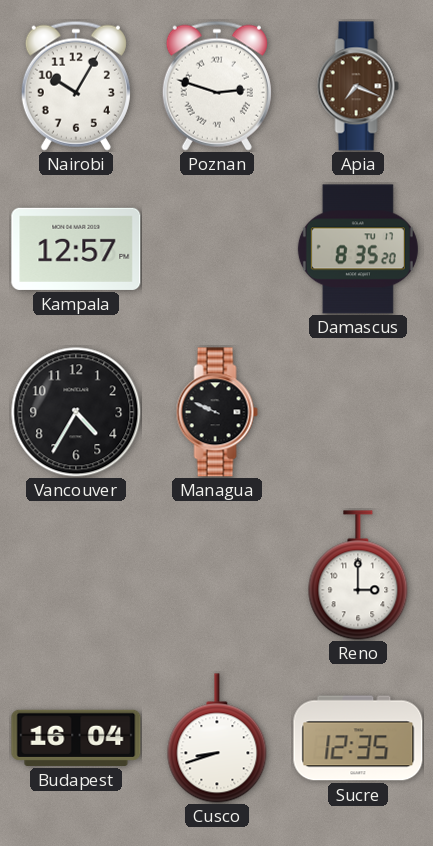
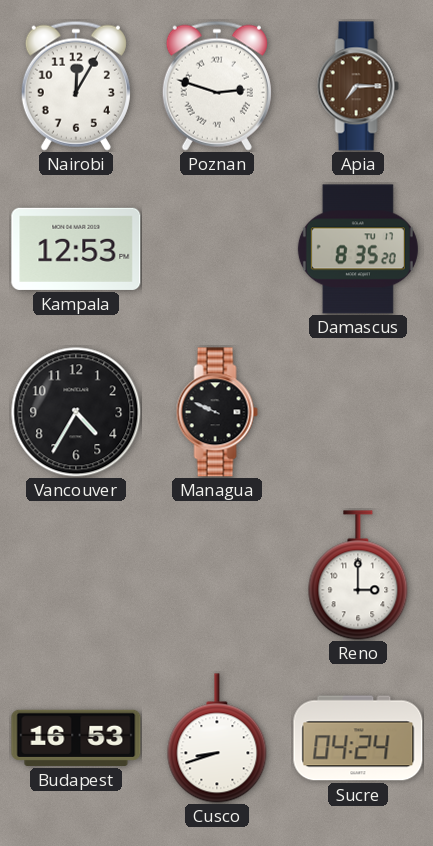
Nairobi: 10:05 -> 12:05
Apia: 7:19 -> 7:15
Kampala: 12:57 -> 12:53
Budapest: 16:04 -> 16:53
Sucre: 12:35 -> 04:24
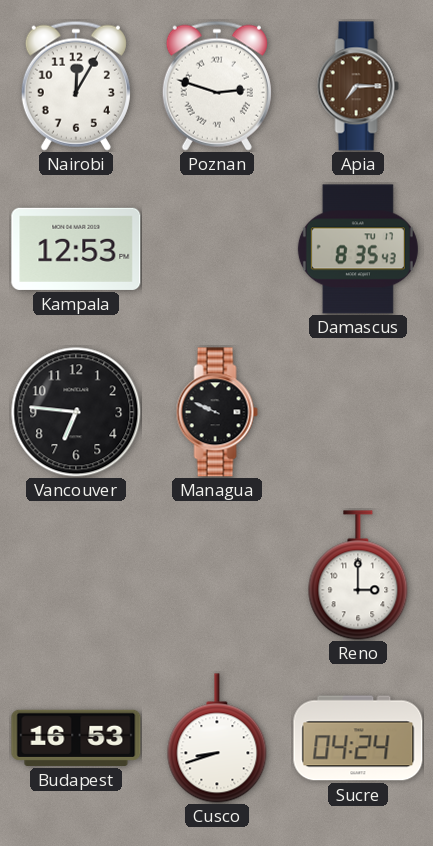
Damascus: 8:35:20 -> 8:35:43
Vancouver: 4:35 -> 6:46
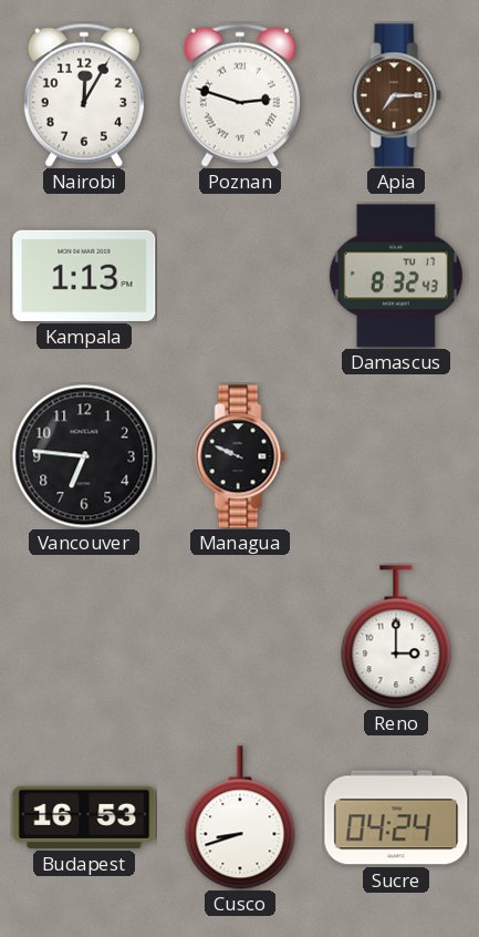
Kampala: 12:53 -> 1:13
Damascus: 8:35 -> 8:32
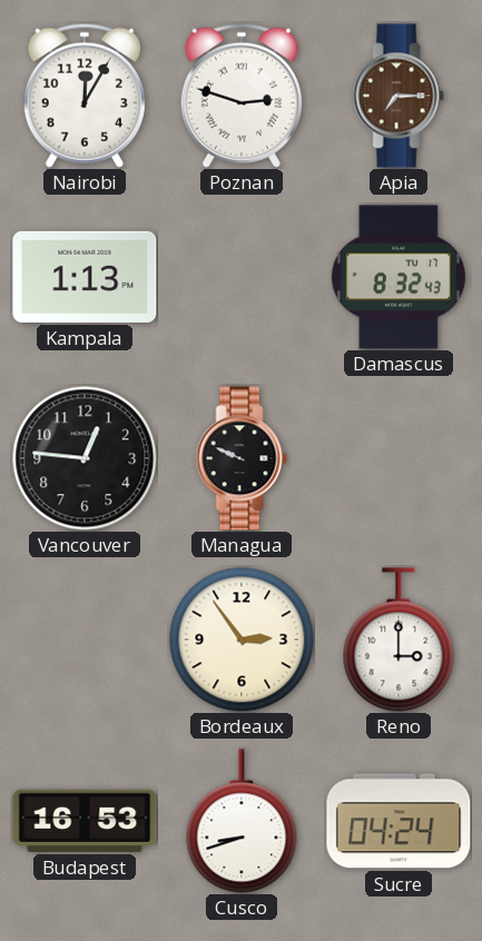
Vancouver: 6:46 -> 12:46
Bordeaux: none -> 2:54
